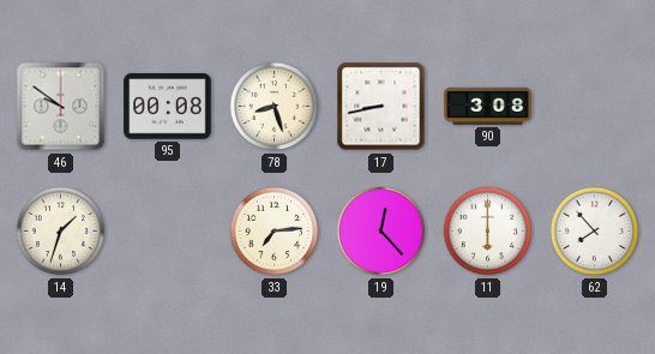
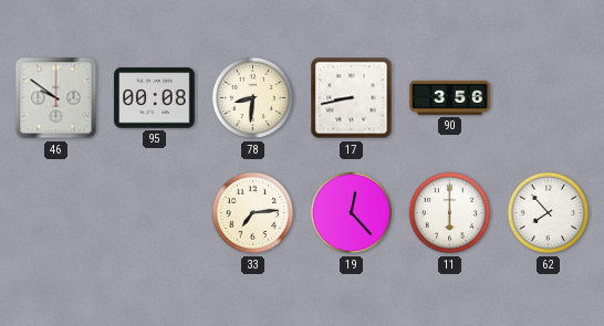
78: 8:27 -> 8:31
90: 3:08 -> 3:56
14: 1:33 -> none
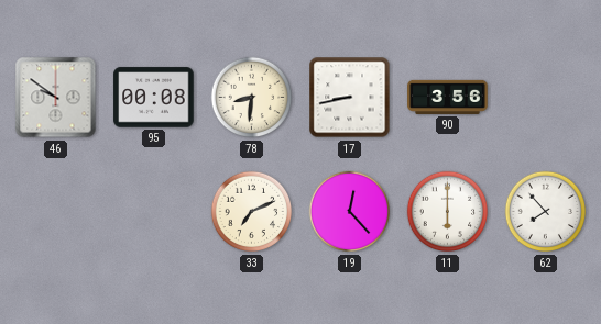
33: 7:14 -> 7:11
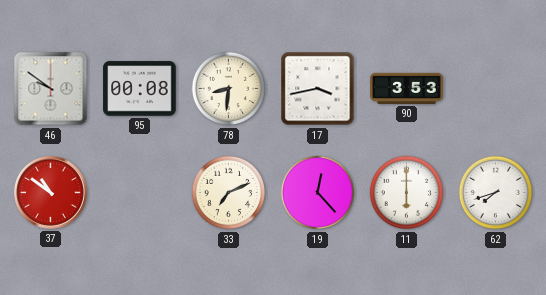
17: 8:43 -> 3:43
90: 3:56 -> 3:53
37: none -> 10:51
62: 7:53 -> 7:42
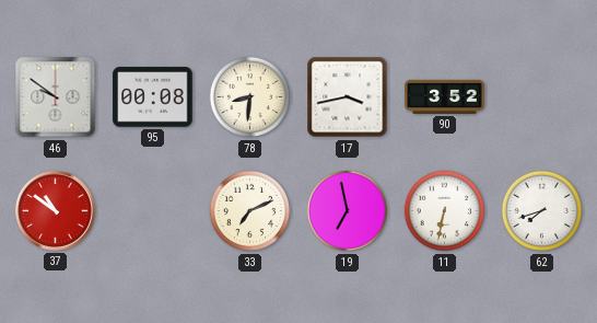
90: 3:53 -> 3:52
19: 12:23 -> 6:58
11: 6:00 -> 6:32
